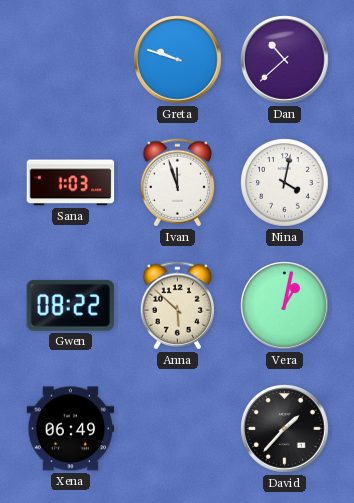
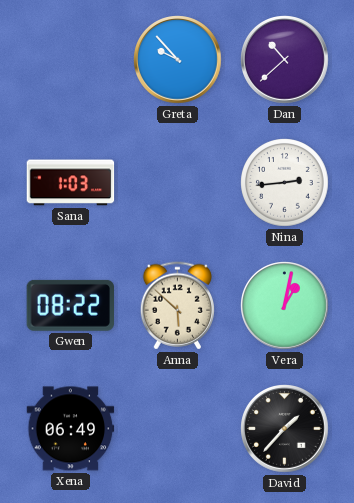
Greta: 9:48 -> 9:53
Ivan: 11:57 -> none
Nina: 4:02 -> 2:44
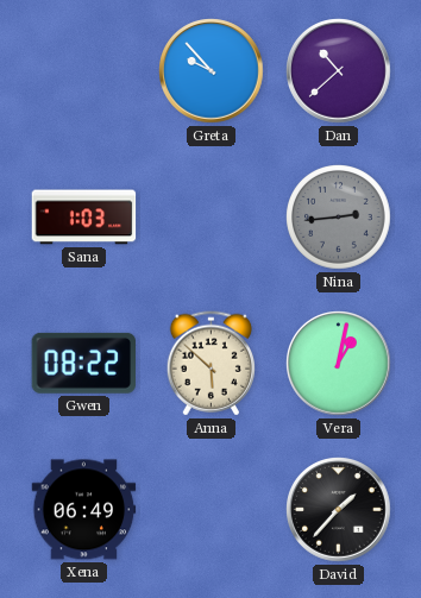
Nina dial: white -> grey
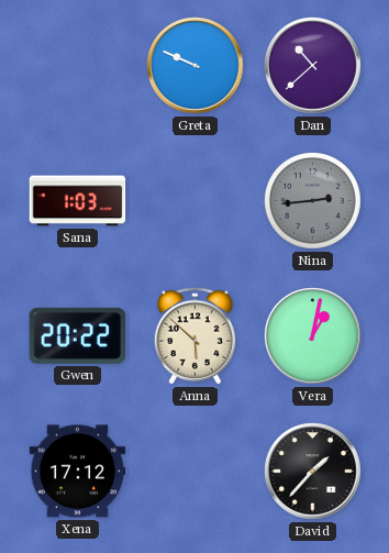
Greta: 9:53 -> 9:49
Gwen: 08:22 -> 20:22
Xena: 06:49 -> 17:12
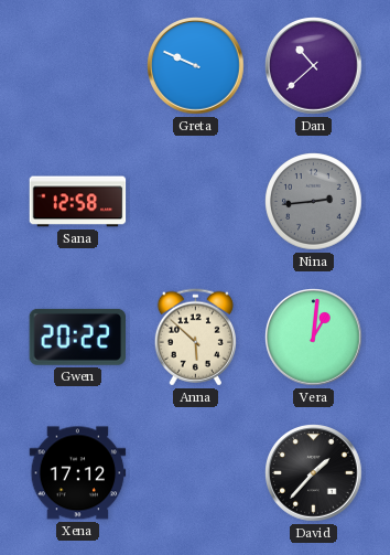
Sana: 1:03 -> 12:58
Vera: 1:02 -> 1:01
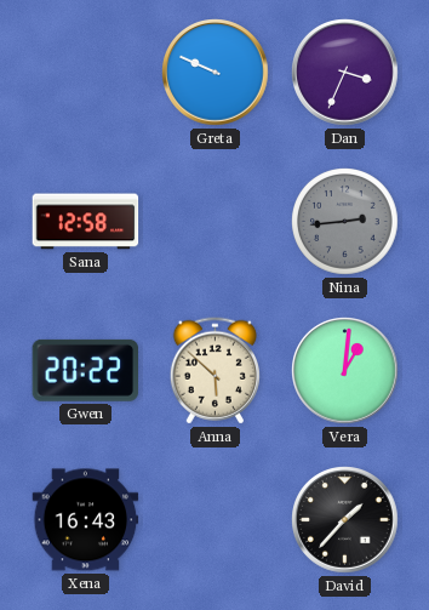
Dan: 10:38 -> 3:34
Xena: 17:12 -> 16:43
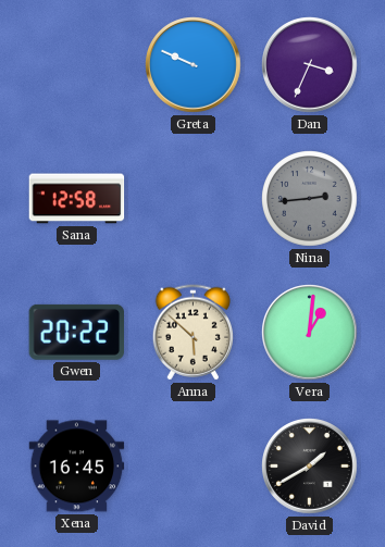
Xena: 16:43 -> 16:45
David: 1:37 -> 1:40
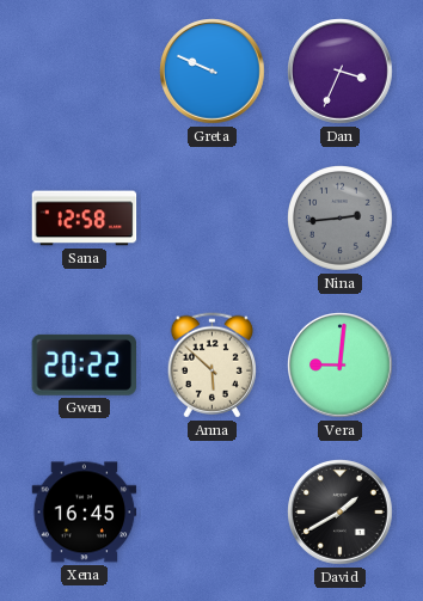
Vera: 1:01 -> 9:01
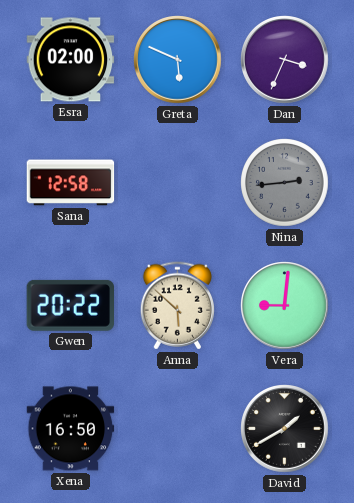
Esra: none -> 02:00
Greta: 9:49 -> 5:49
Xena: 16:45 -> 16:50
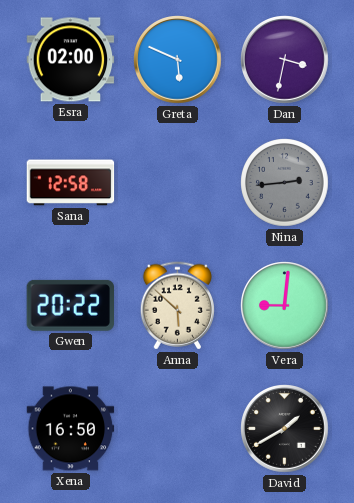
Dan: 3:34 -> 3:32
